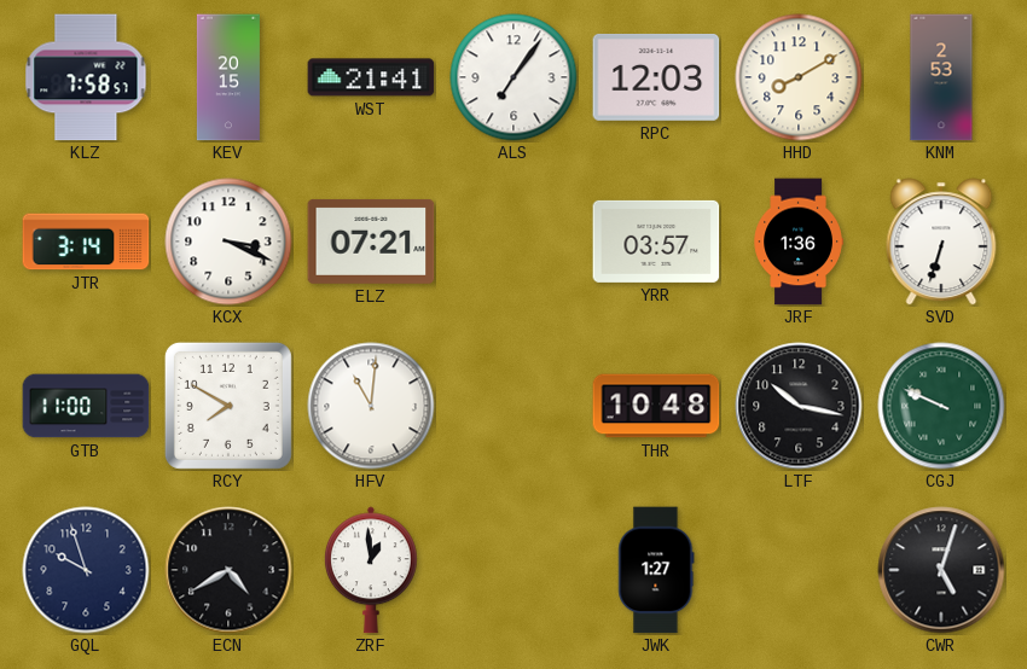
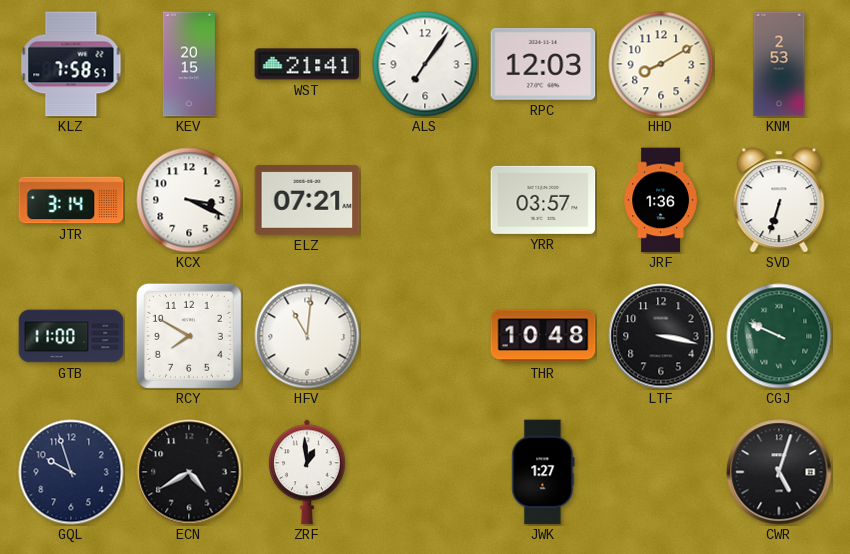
LTF: 10:17 -> 3:17
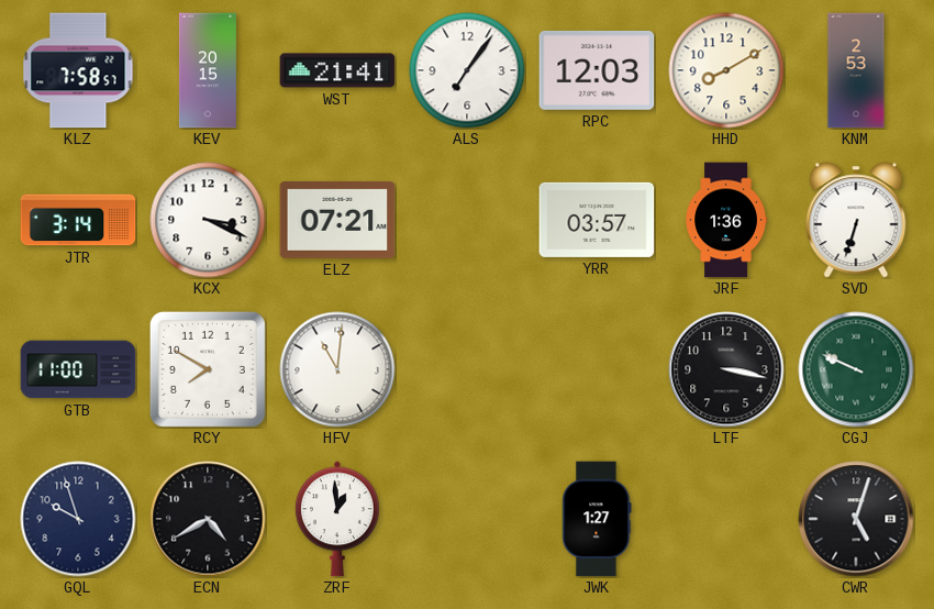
THR: 10:48 -> none
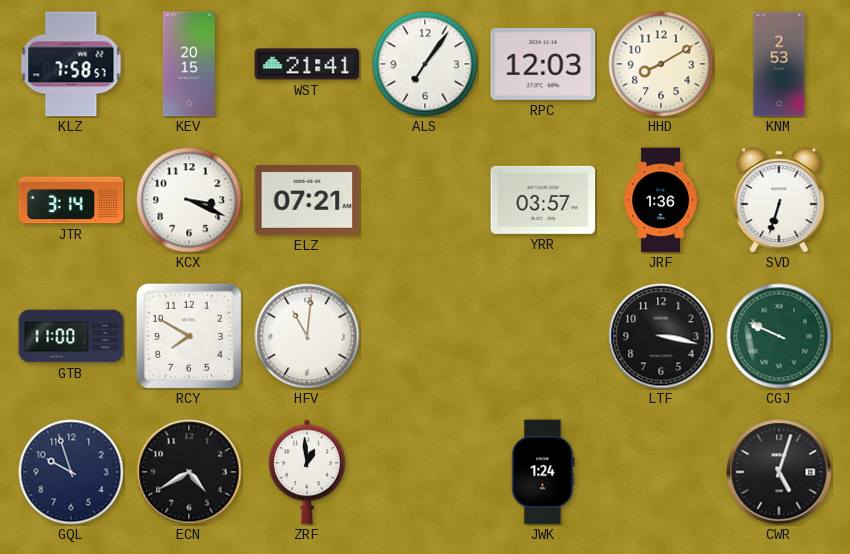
JWK: 1:27 -> 1:24
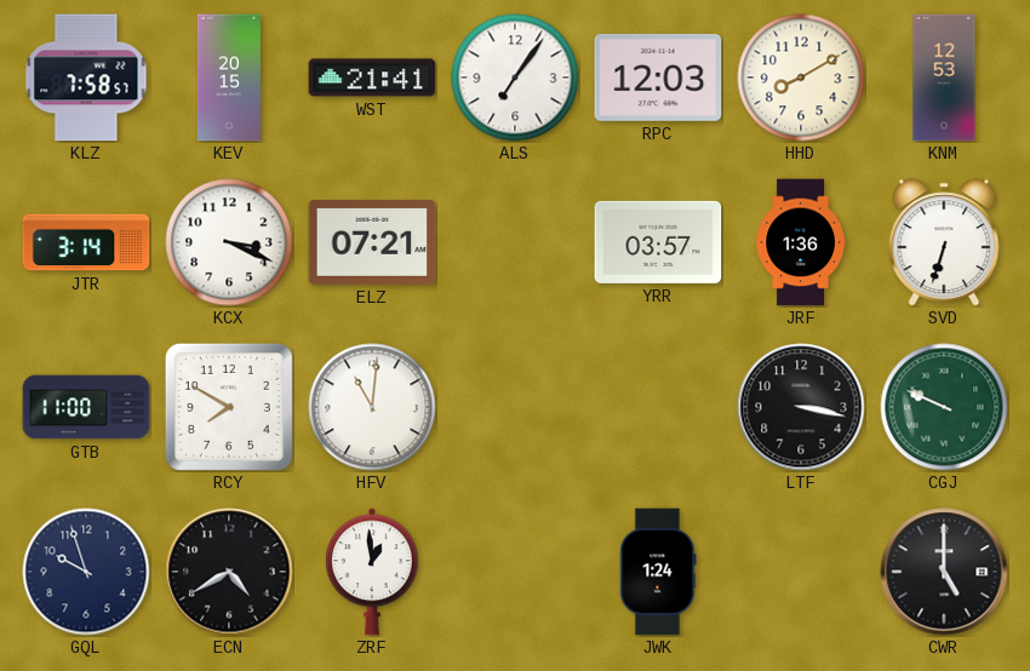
KNM: 2:53 -> 12:53
CWR: 5:03 -> 5:00
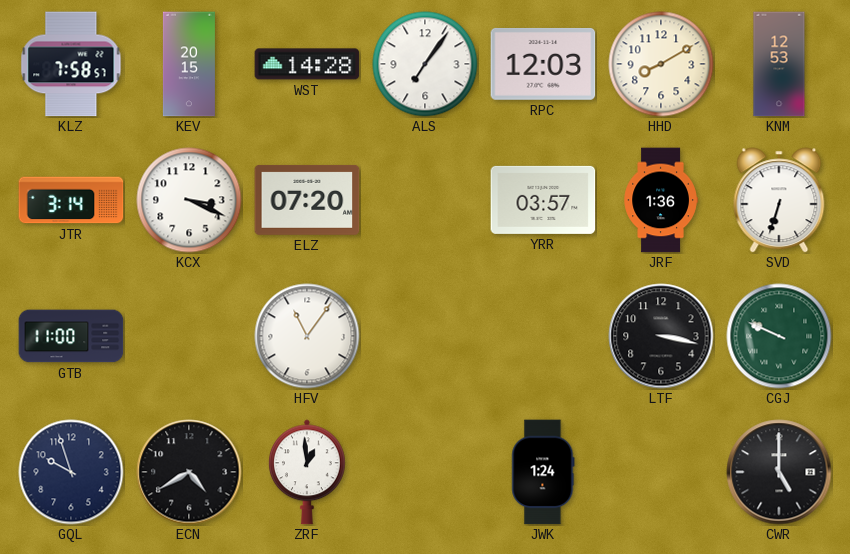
WST: 21:41 -> 14:28
ELZ: 07:21 -> 07:20
RCY: 7:50 -> none
HFV: 11:01 -> 11:06
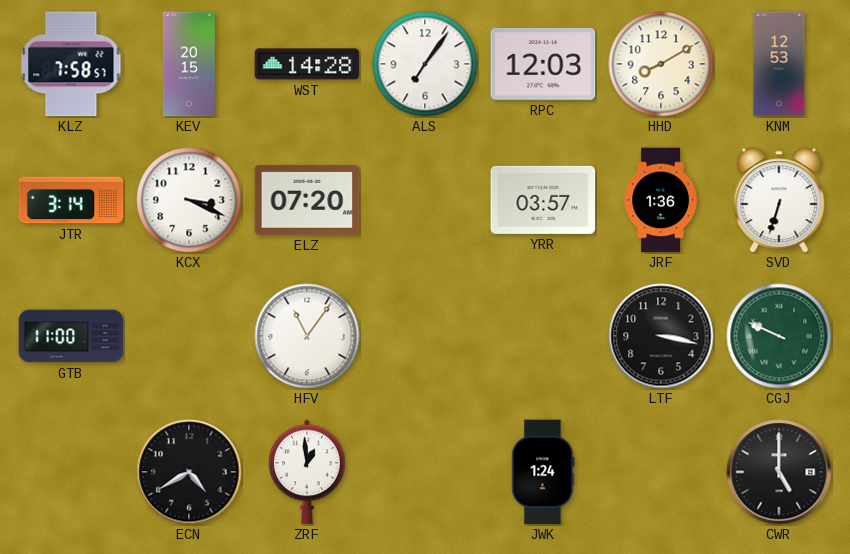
GQL: 9:57 -> none
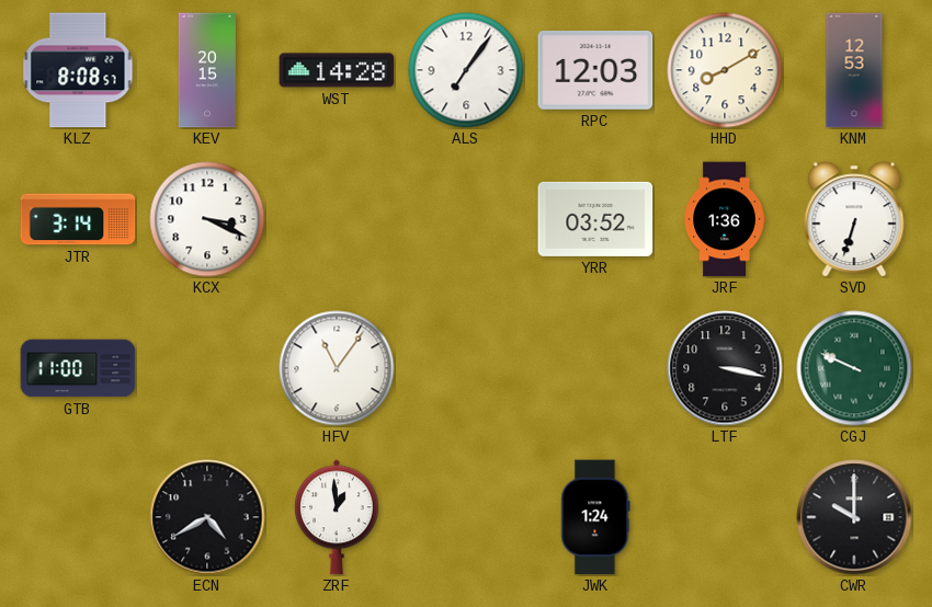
KLZ: 7:58 -> 8:08
ELZ: 07:20 -> none
YRR: 03:57 -> 03:52
CWR: 5:00 -> 10:00
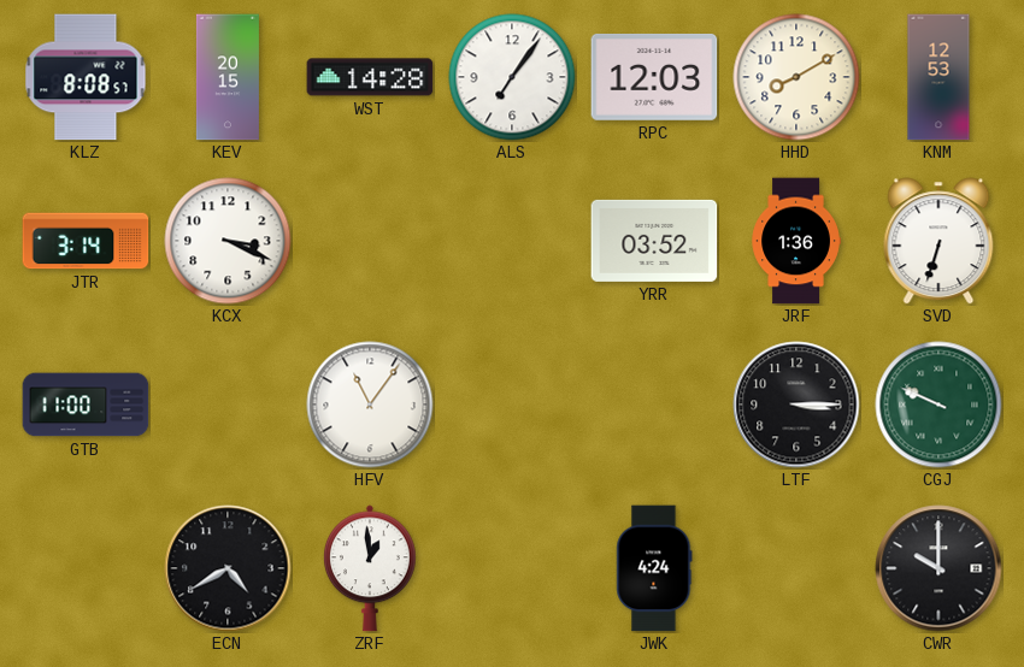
LTF: 3:17 -> 3:15
JWK: 1:24 -> 4:24
